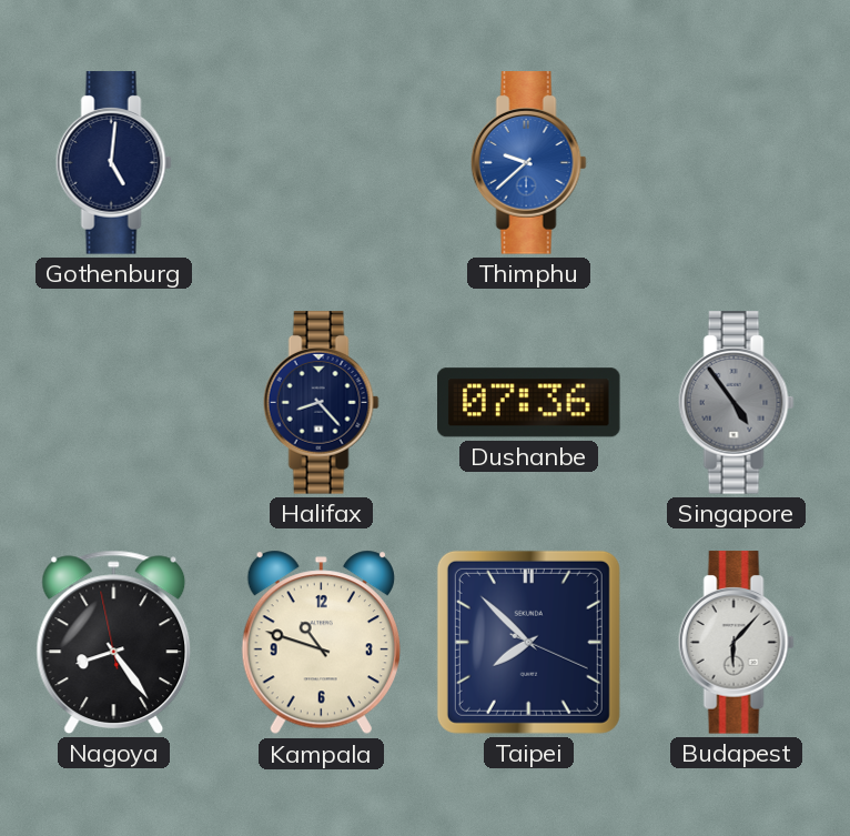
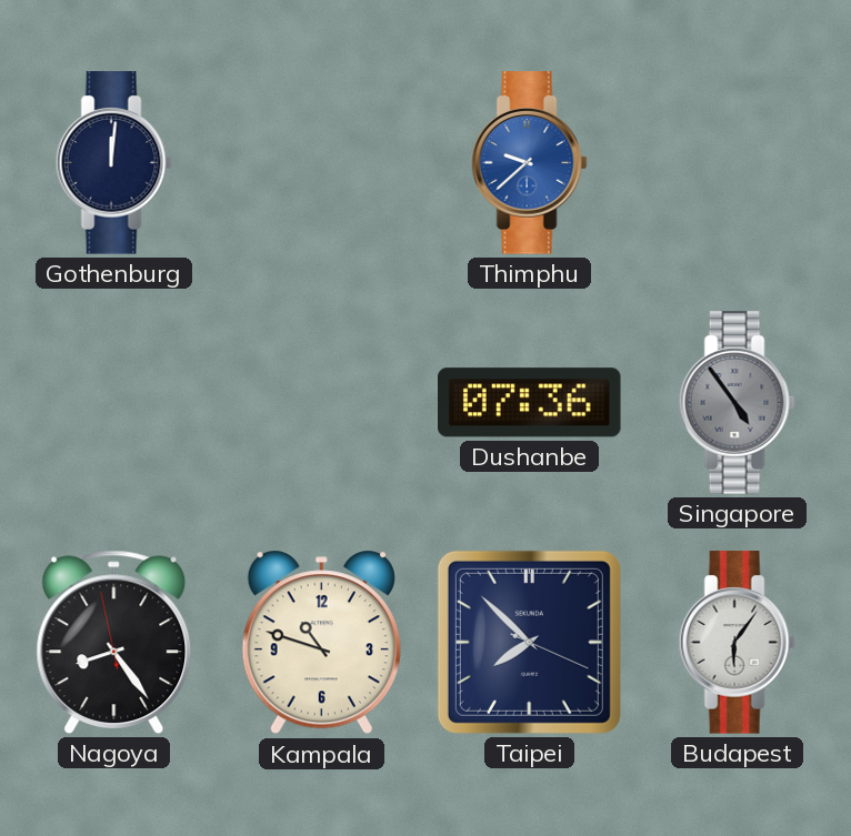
Gothenburg: 5:01 -> 12:01
Halifax: 8:23 -> none
Budapest: 6:07 -> 6:06
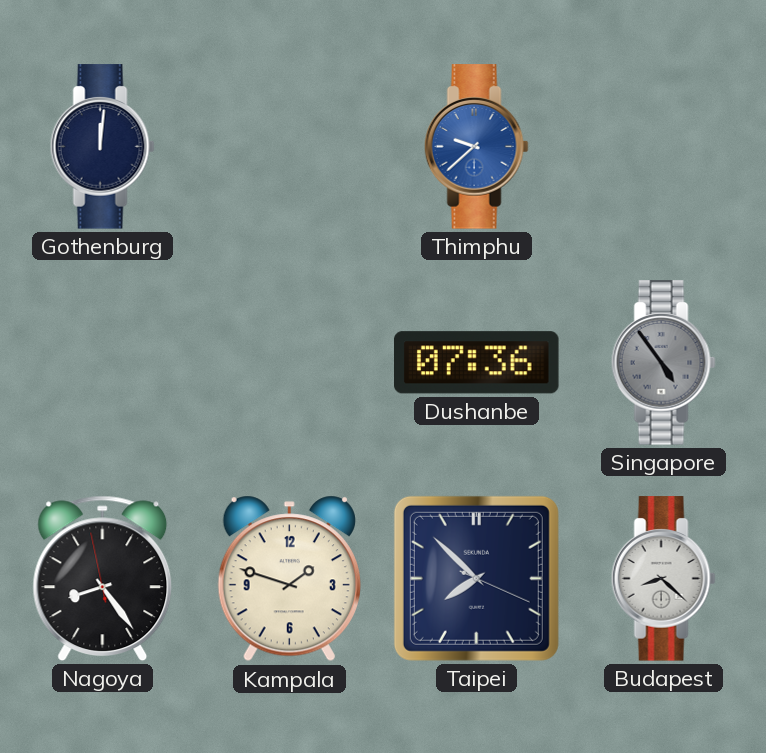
Kampala: 10:48 -> 1:48
Budapest: 6:06 -> 8:22
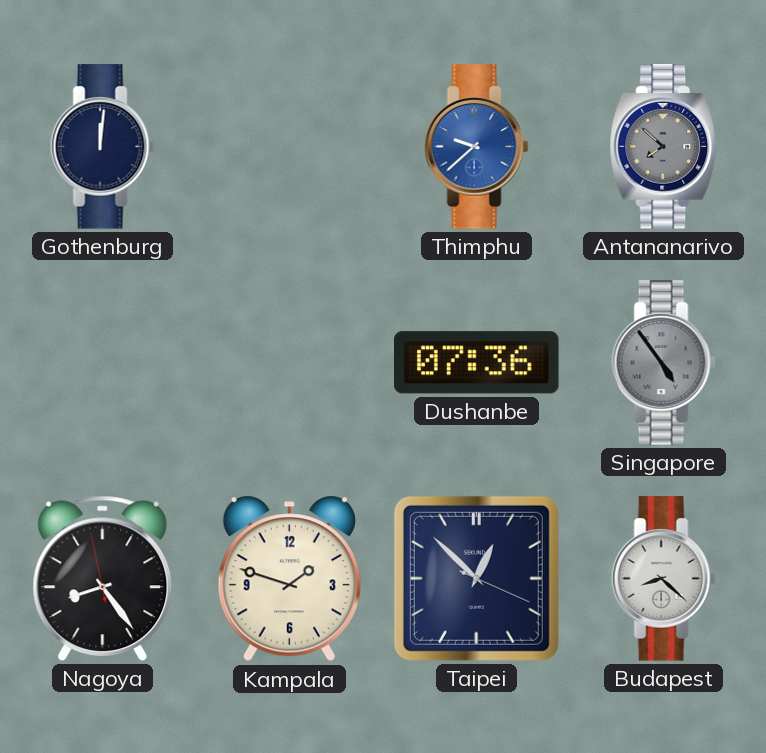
Antananarivo: none -> 7:52
Taipei: 7:52 -> 12:52
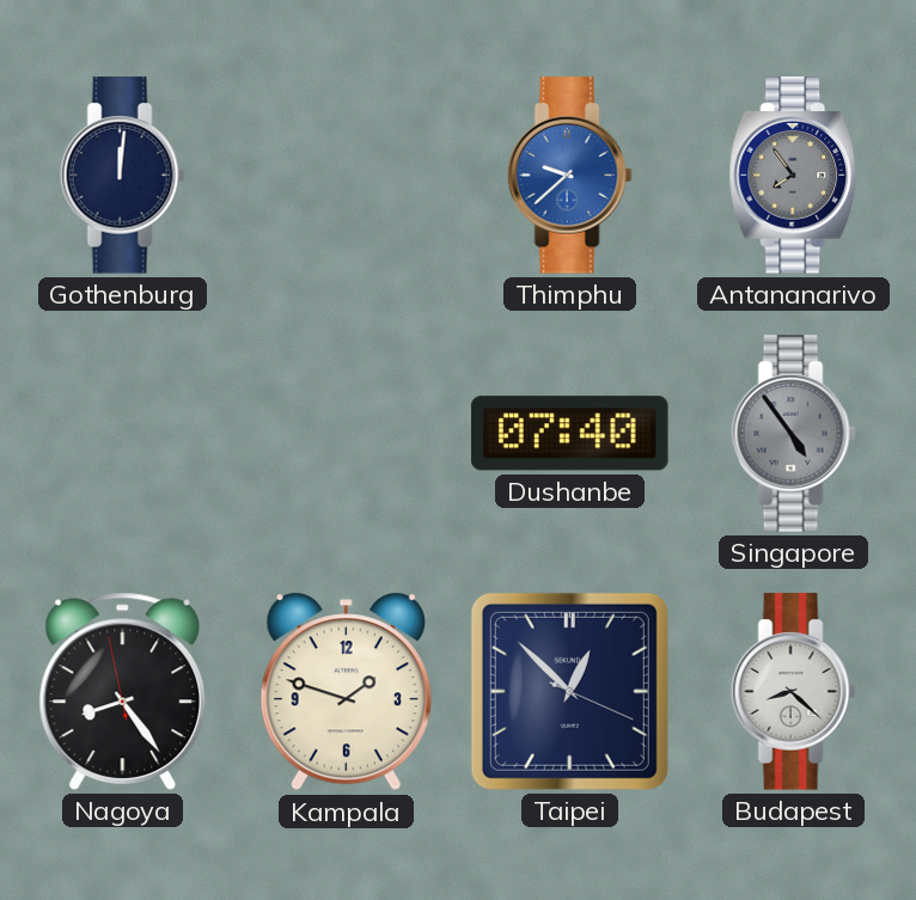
Antananarivo: 7:52 -> 7:54
Dushanbe: 07:36 -> 07:40
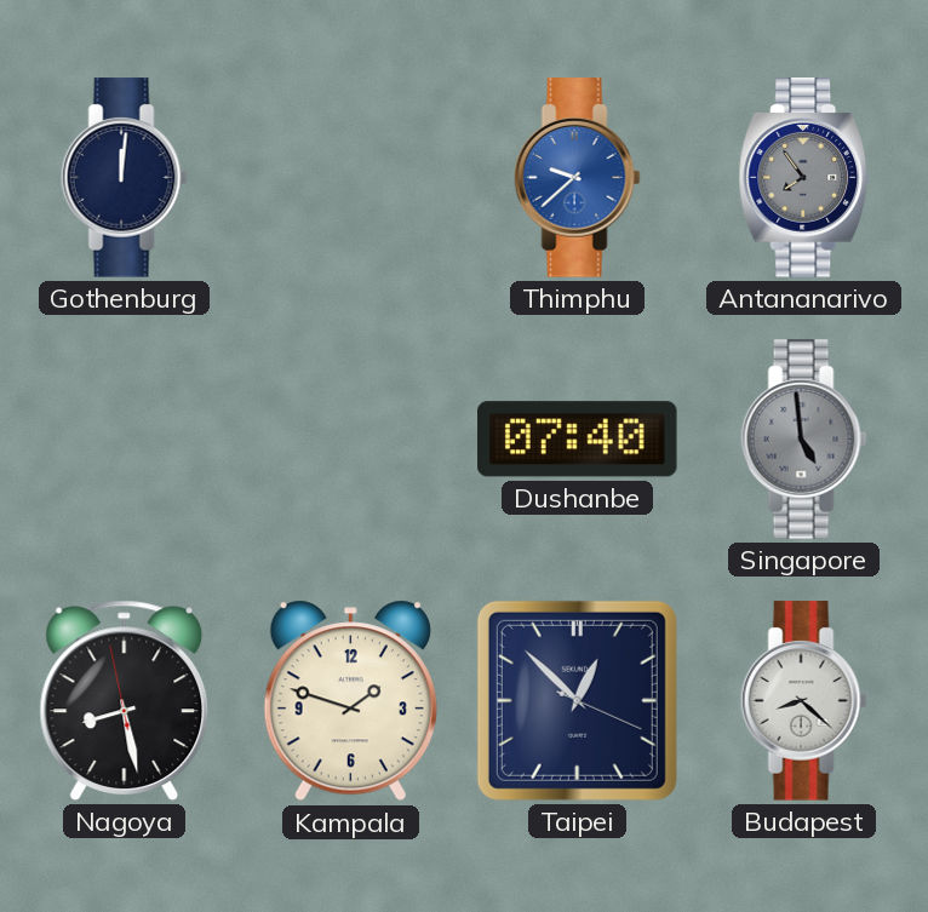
Singapore: 4:54 -> 4:59
Nagoya: 8:23 -> 8:27
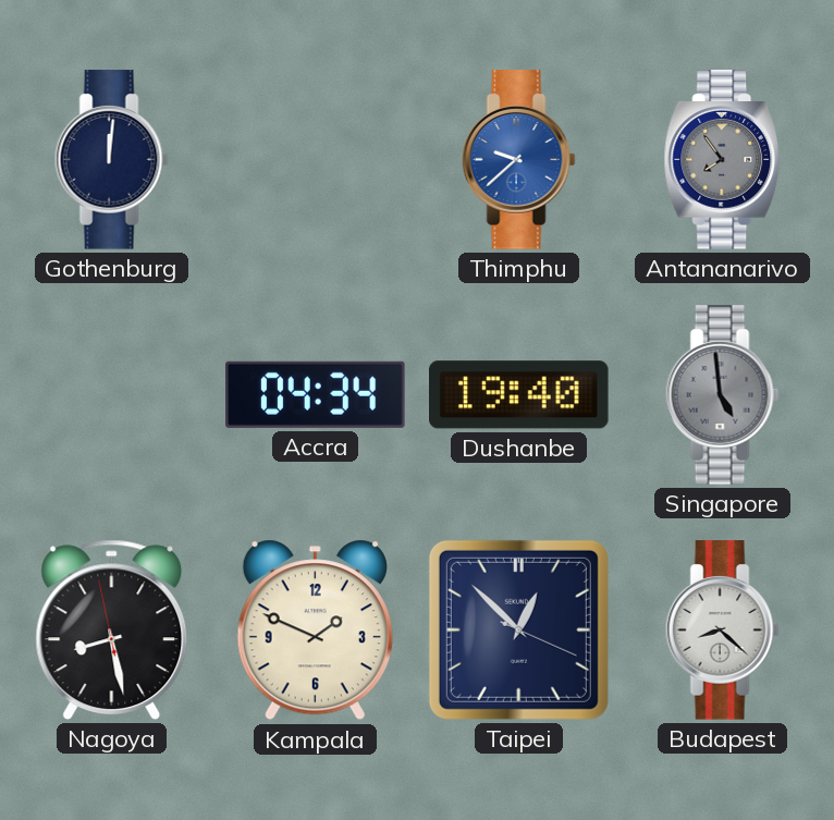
Accra: none -> 04:34
Dushanbe: 07:40 -> 19:40
Kampala: 1:48 -> 1:49
